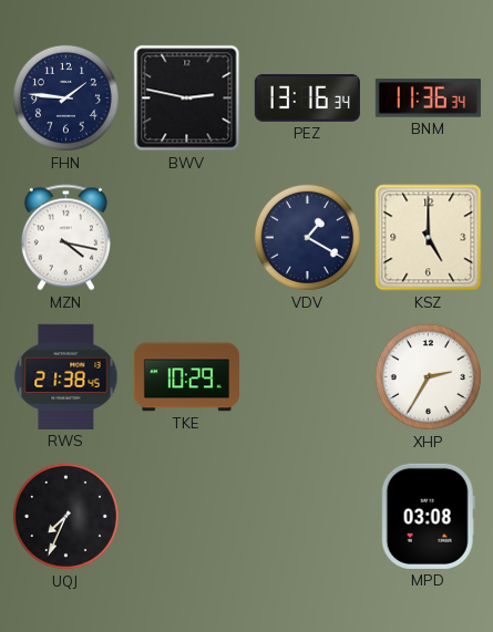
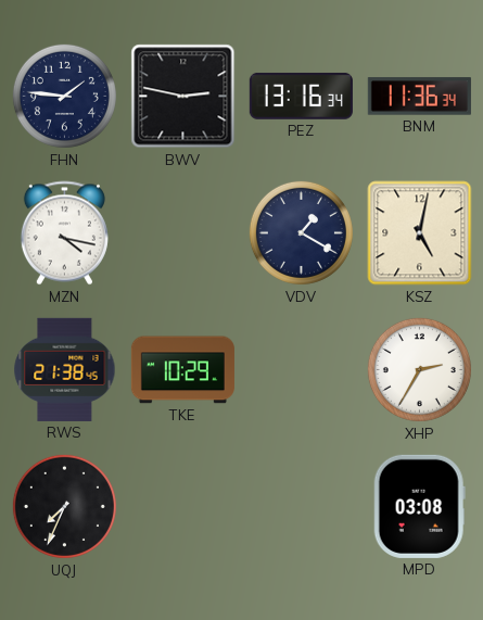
KSZ: 5:00 -> 5:02
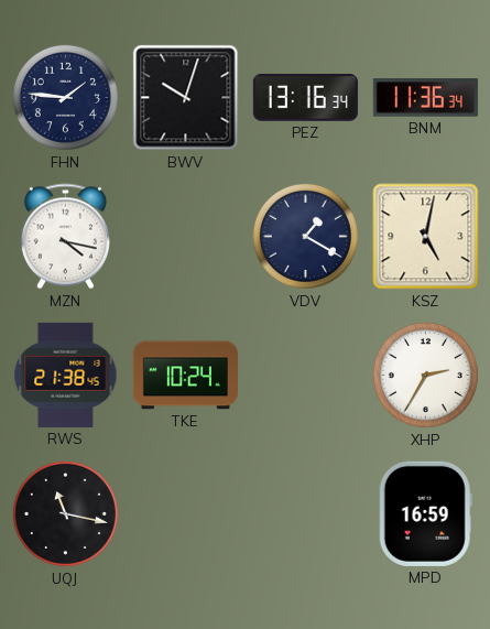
BWV: 2:47 -> 10:03
TKE: 10:29 -> 10:24
UQJ: 7:34 -> 11:17
MPD: 03:08 -> 16:59
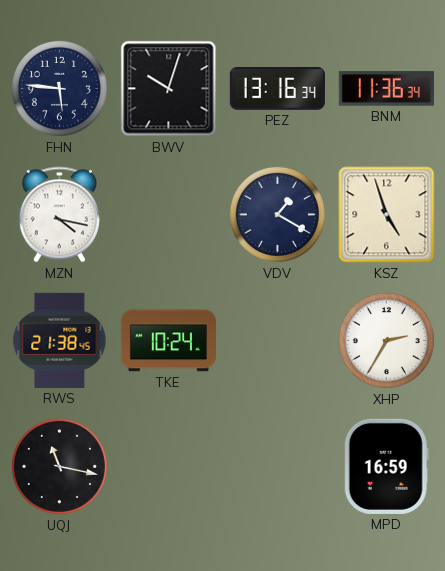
FHN: 1:46 -> 5:46
KSZ: 5:02 -> 4:57
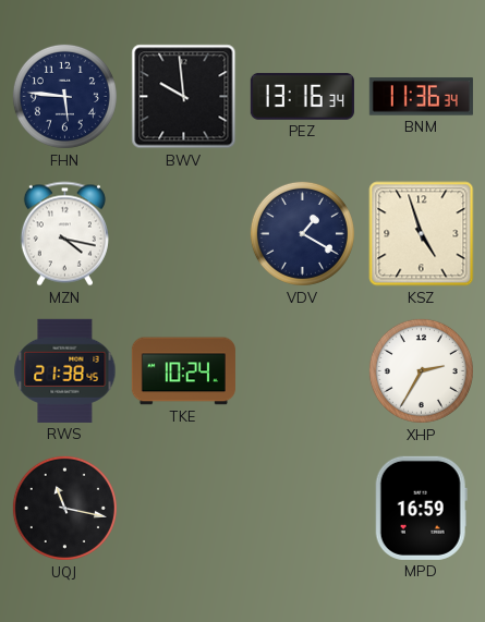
BWV: 10:03 -> 9:59
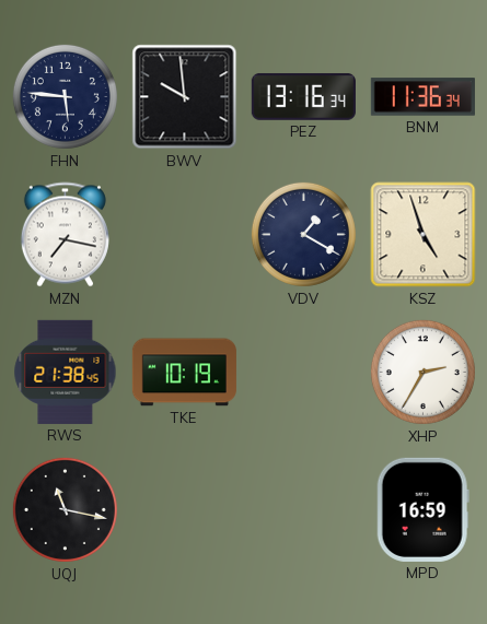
MZN: 4:17 -> 7:17
TKE: 10:24 -> 10:19
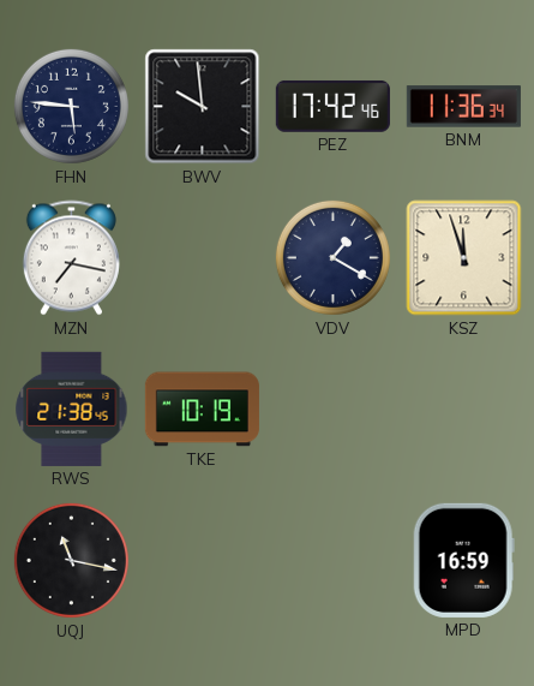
PEZ: 13:16 -> 17:42
KSZ: 4:57 -> 11:57
XHP: 2:35 -> none
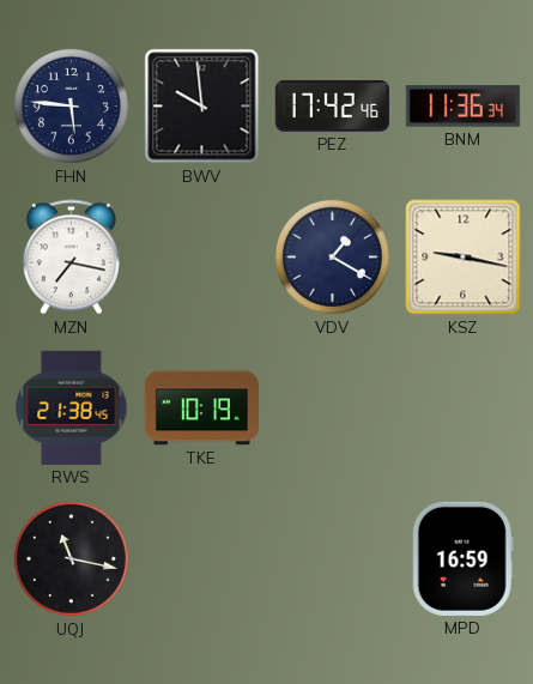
KSZ: 11:57 -> 9:17
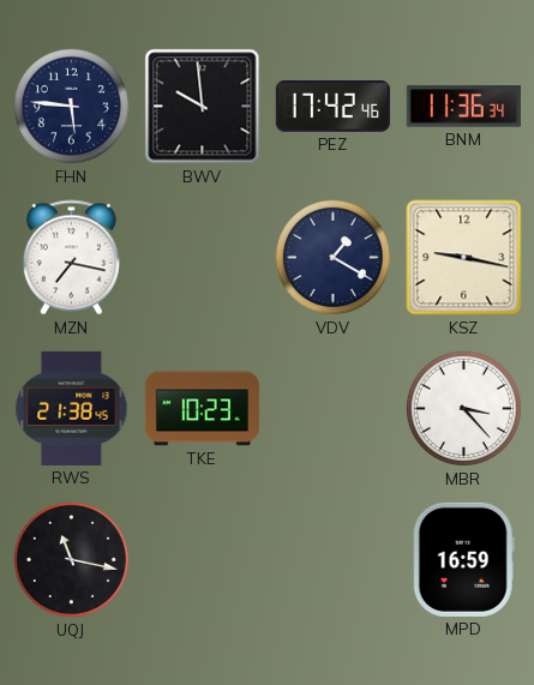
TKE: 10:19 -> 10:23
MBR: none -> 3:23
